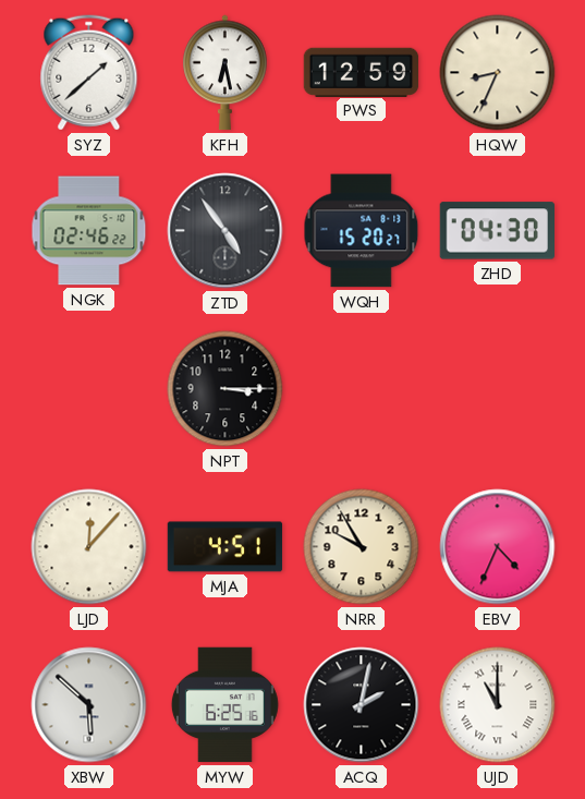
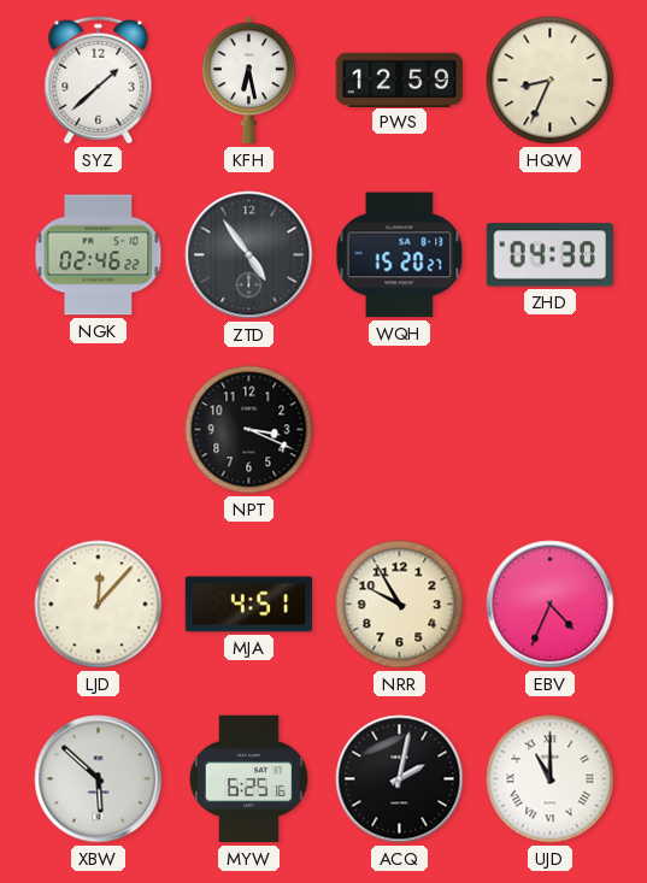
NPT: 3:15 -> 3:19
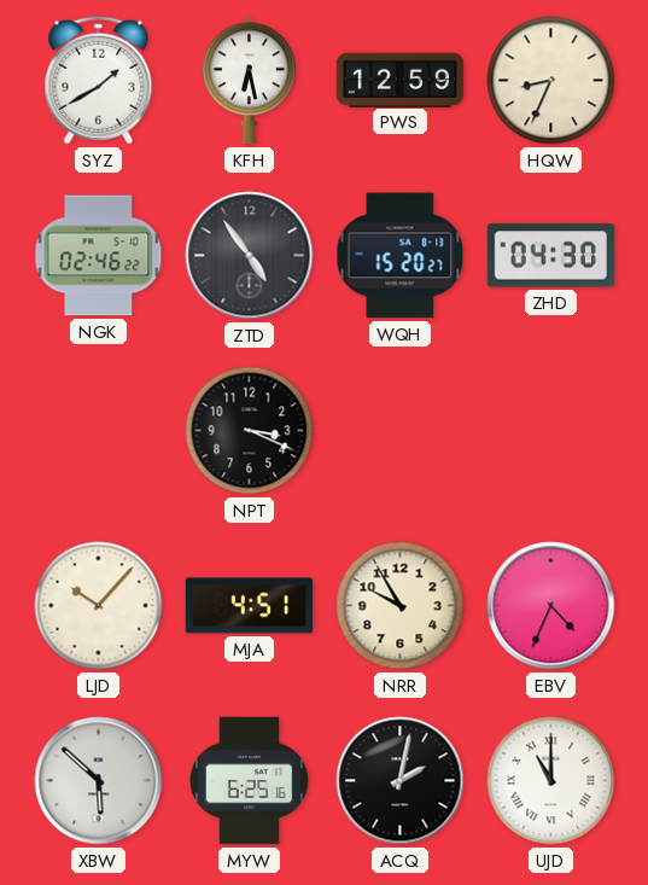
SYZ: 1:38 -> 1:40
LJD: 12:07 -> 10:07
